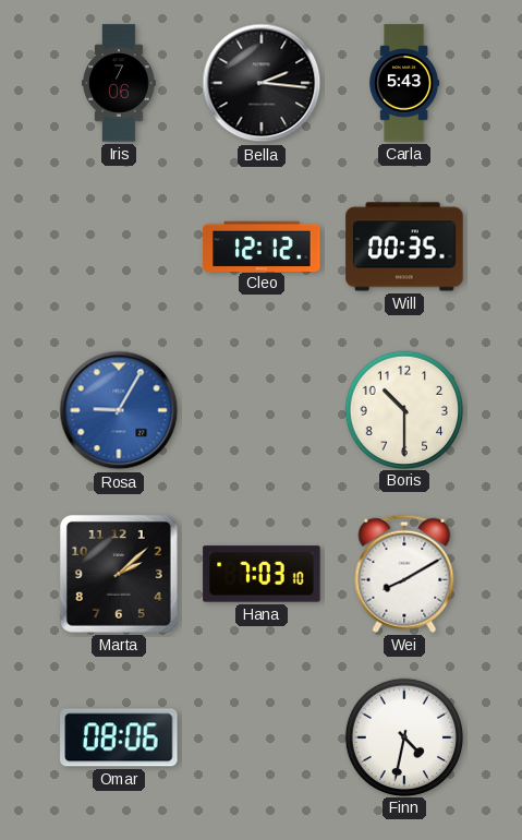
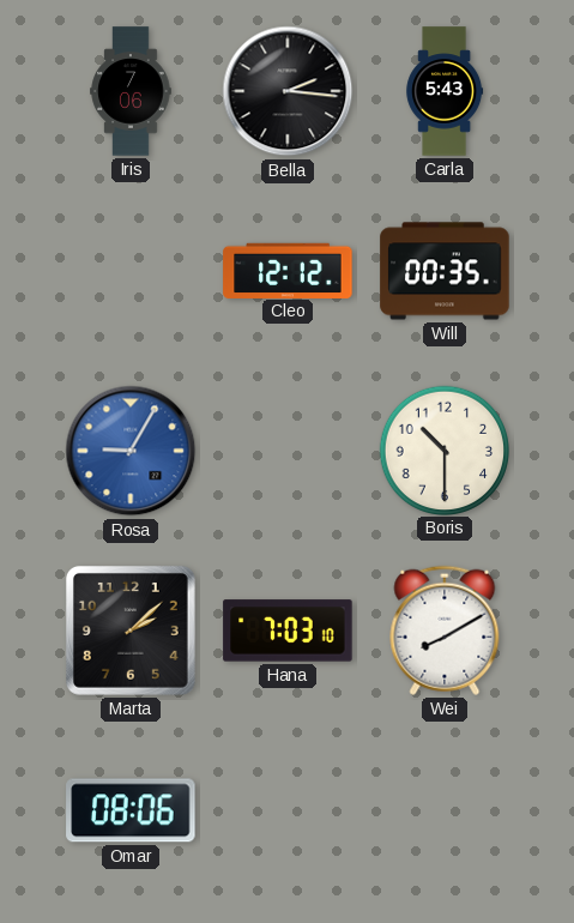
Finn: 4:32 -> none
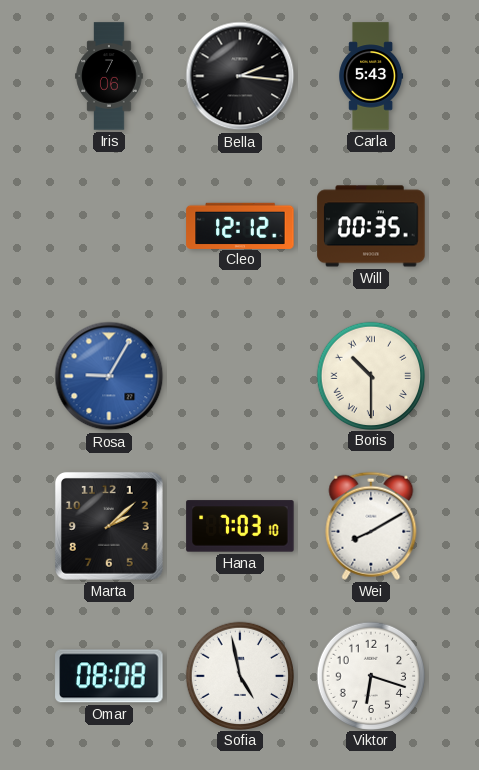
Boris numerals: Arabic -> Roman
Omar: 08:06 -> 08:08
Sofia: none -> 4:58
Viktor: none -> 6:18
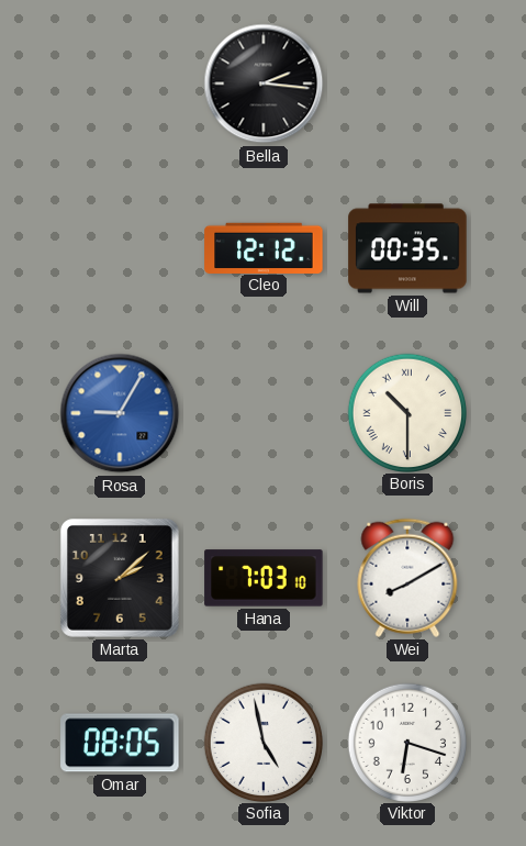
Iris: 7:06 -> none
Carla: 5:43 -> none
Omar: 08:08 -> 08:05
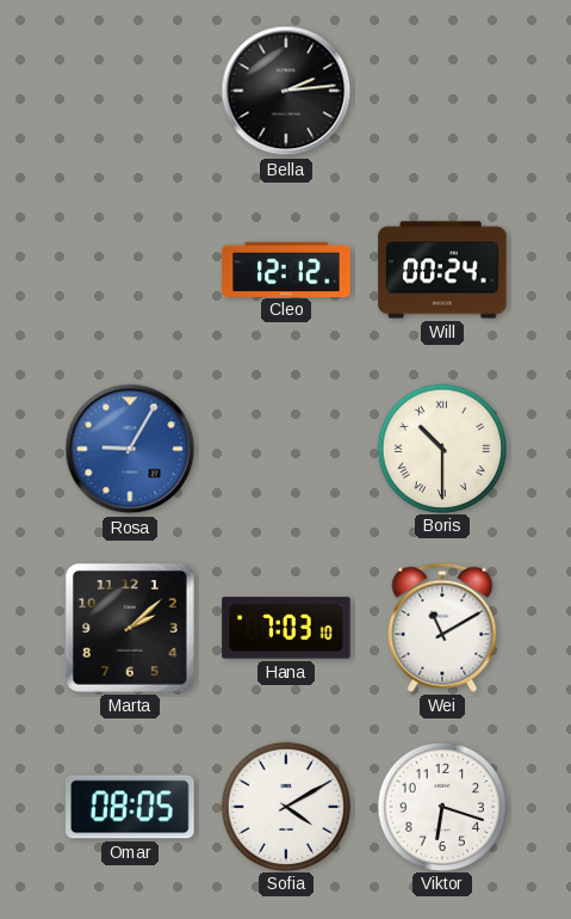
Bella: 2:16 -> 2:14
Will: 00:35 -> 00:24
Wei: 8:10 -> 11:10
Sofia: 4:58 -> 4:10
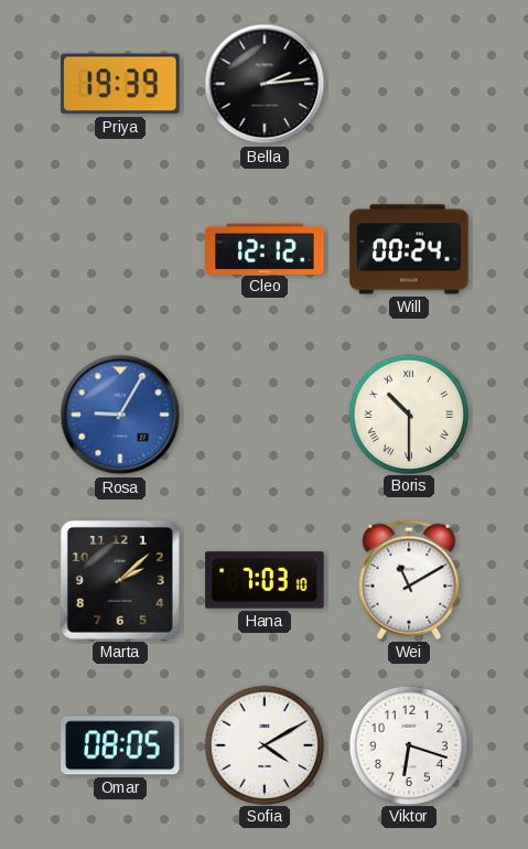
Priya: none -> 19:39
